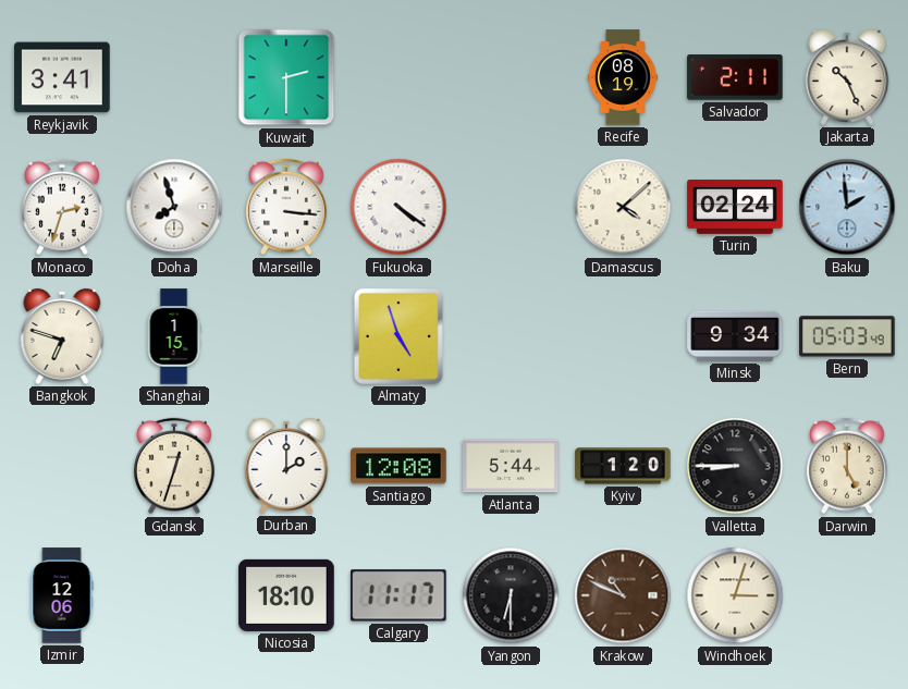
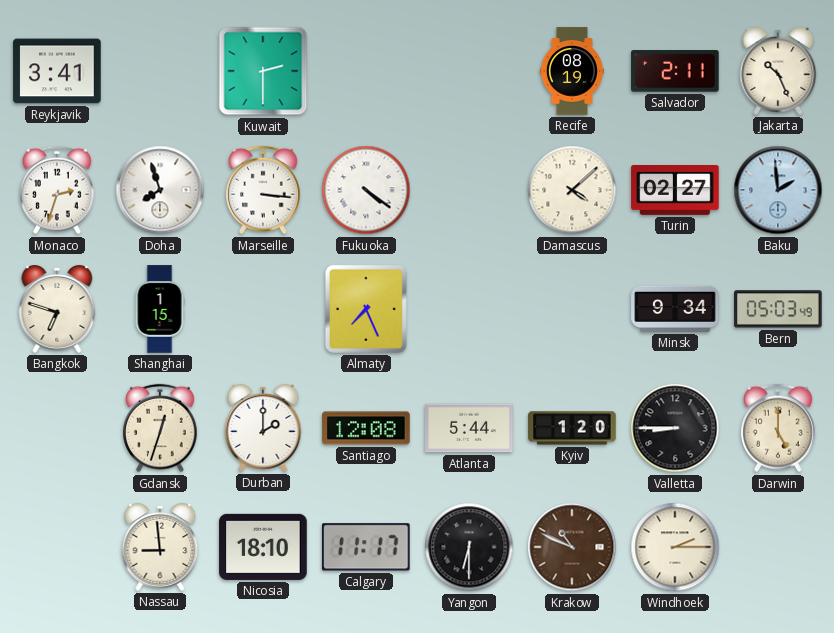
Turin: 02:24 -> 02:27
Almaty: 4:57 -> 7:26
Izmir: 12:06 -> none
Nassau: none -> 8:59
Windhoek: 3:03 -> 2:15
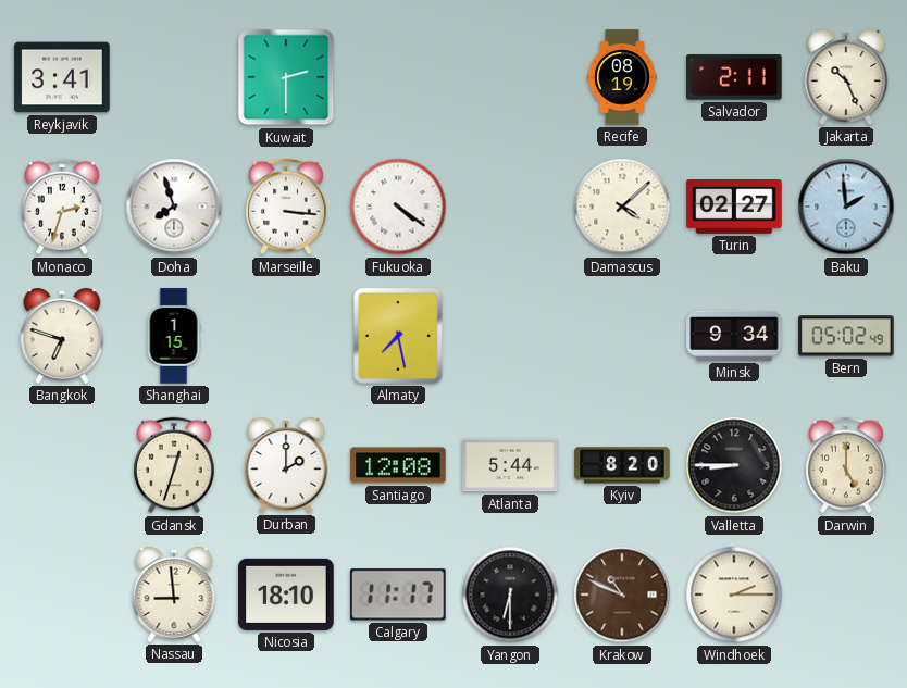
Almaty: 7:26 -> 7:28
Bern: 05:03 -> 05:02
Kyiv: 1:20 -> 8:20
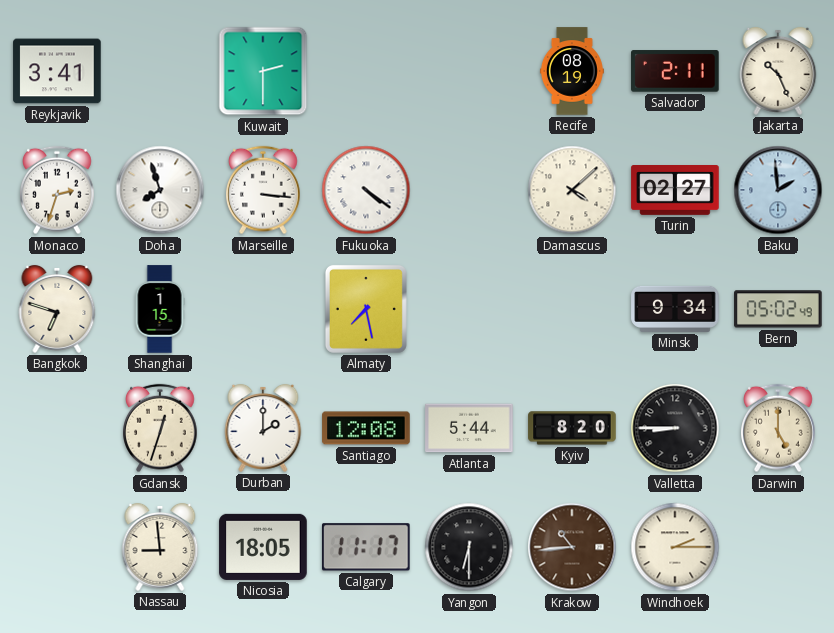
Nicosia: 18:10 -> 18:05
Krakow: 10:49 -> 10:44
